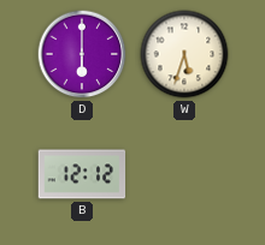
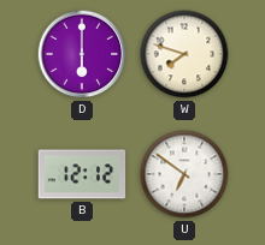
W: 5:33 -> 7:48
U: none -> 6:51
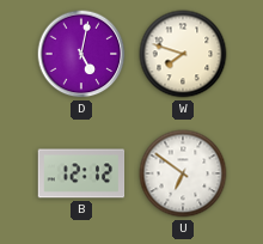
D: 6:00 -> 5:02
